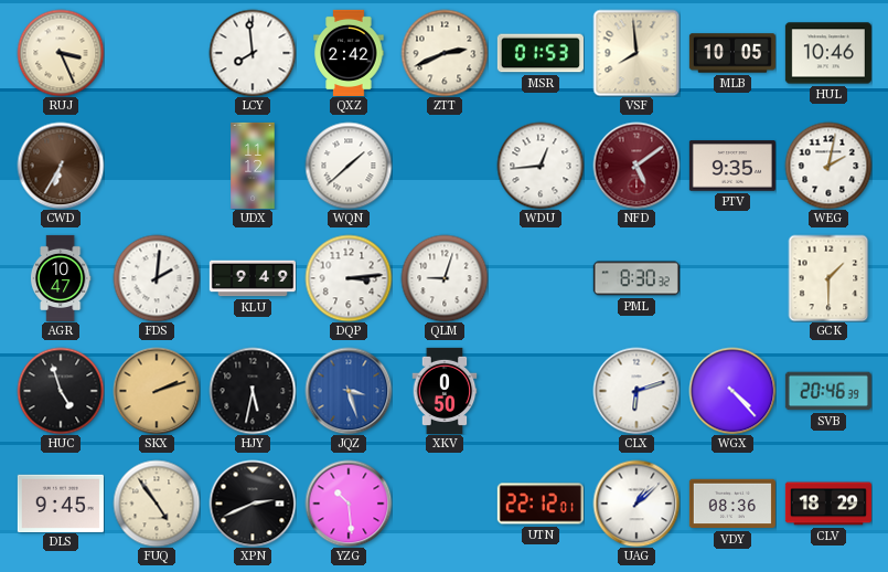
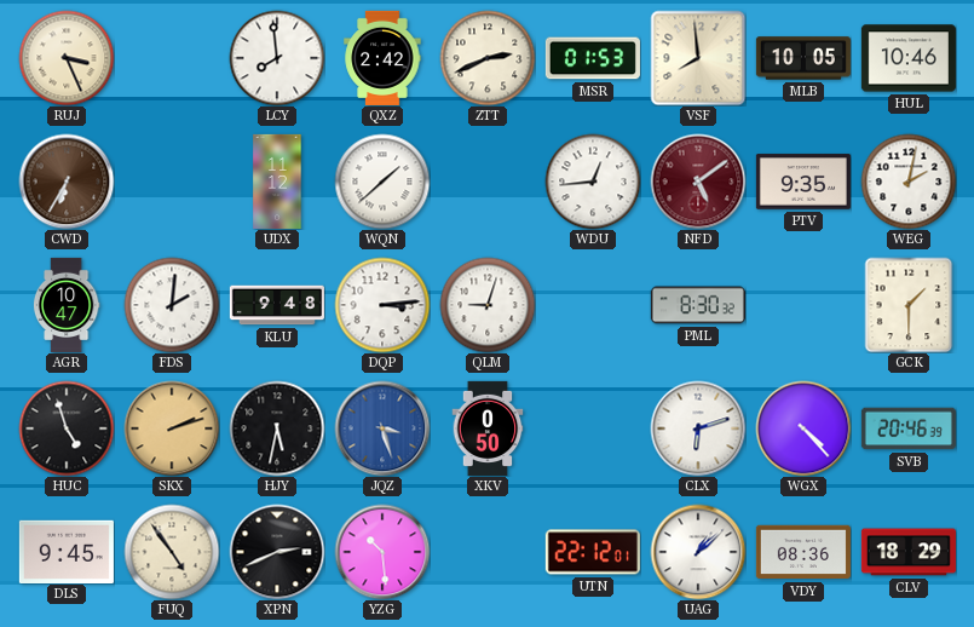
KLU: 9:49 -> 9:48
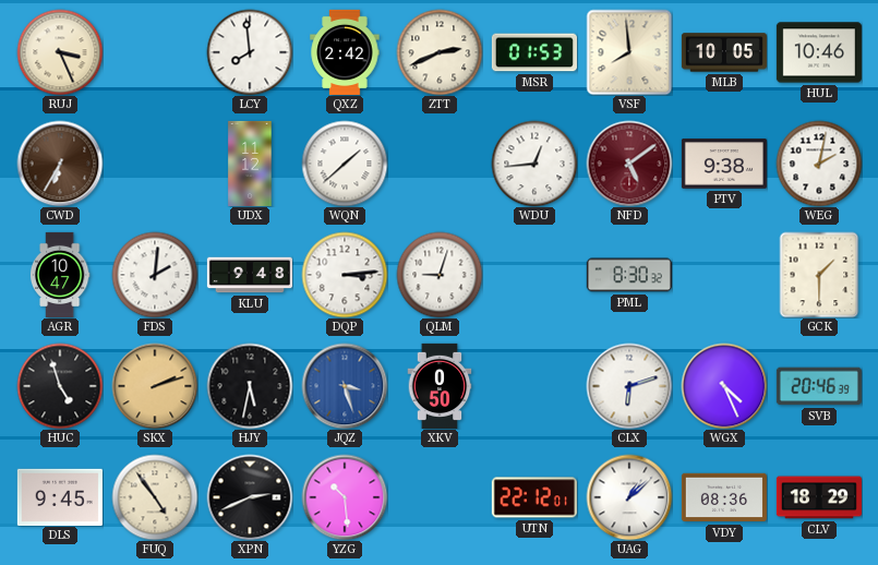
PTV: 9:35 -> 9:38
WGX: 4:23 -> 4:26
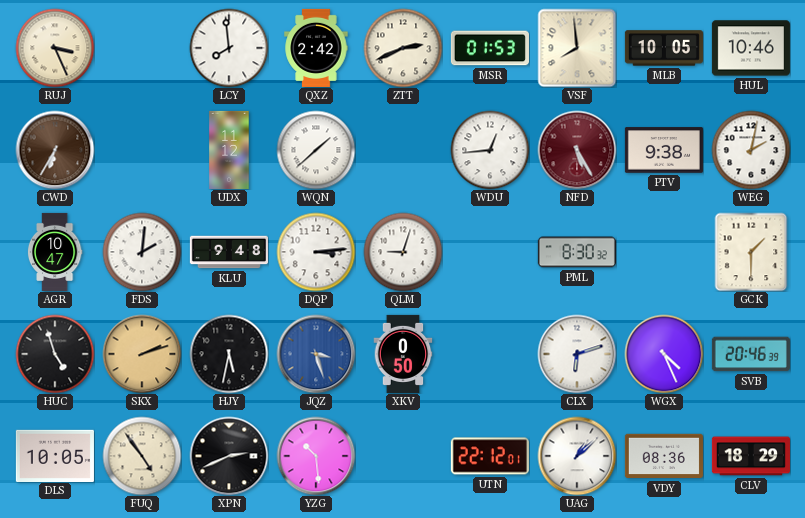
NFD: 5:09 -> 5:25
DLS: 9:45 -> 10:05
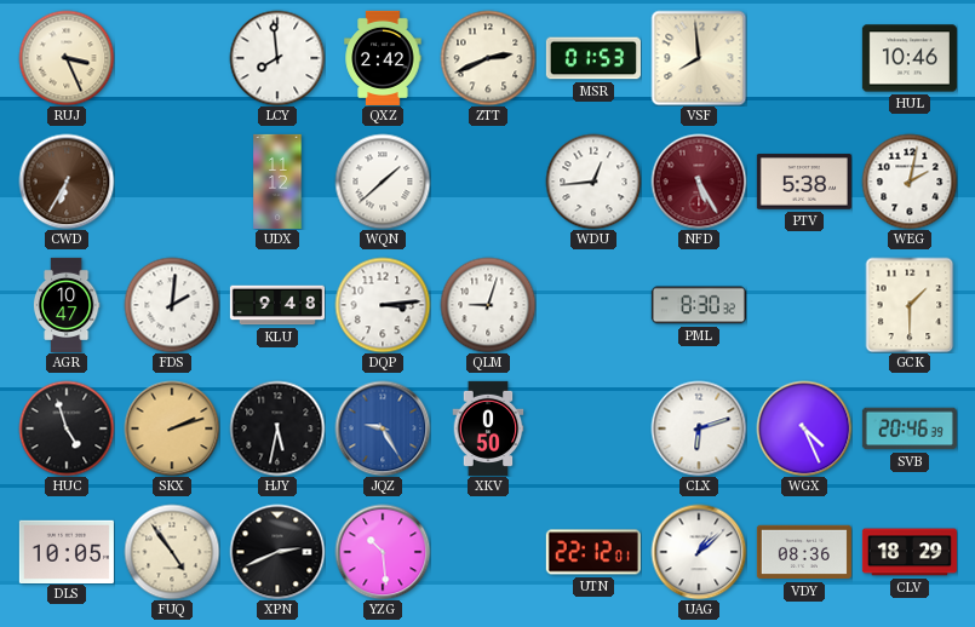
MLB: 10:05 -> none
PTV: 9:38 -> 5:38
JQZ: 3:27 -> 9:25
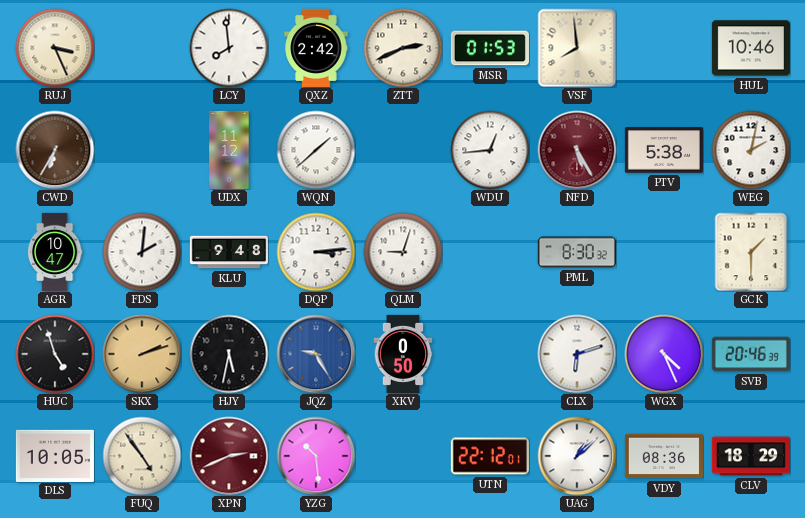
XPN dial: black -> burgundy
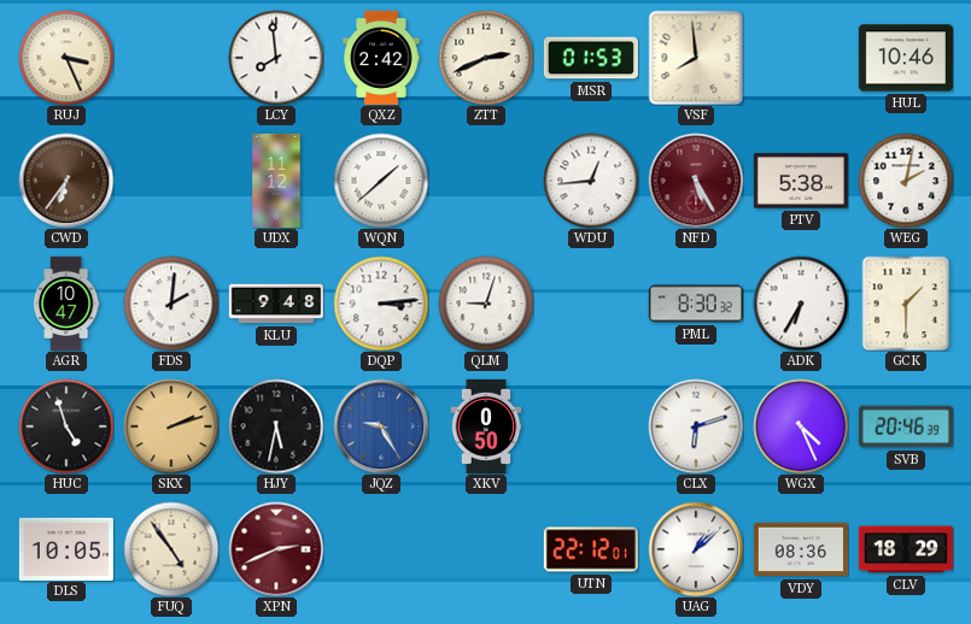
CWD: 6:35 -> 6:36
ADK: none -> 6:35
YZG: 10:29 -> none
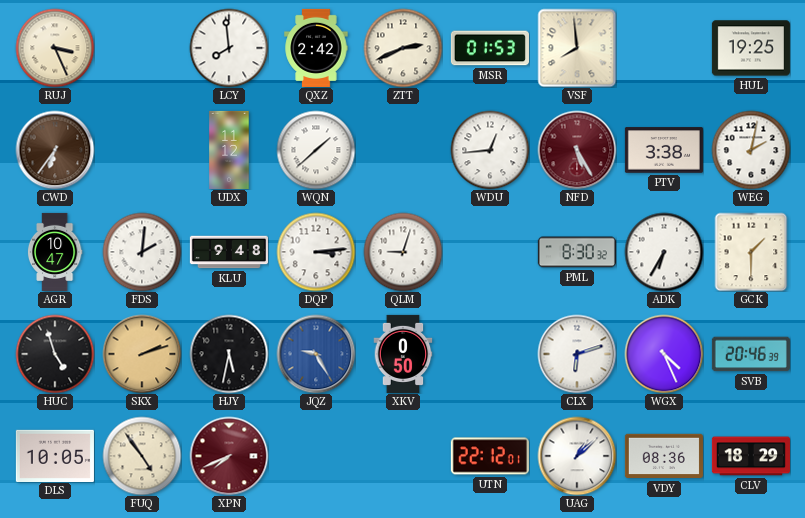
HUL: 10:46 -> 19:25
PTV: 5:38 -> 3:38
XPN: 2:41 -> 7:41
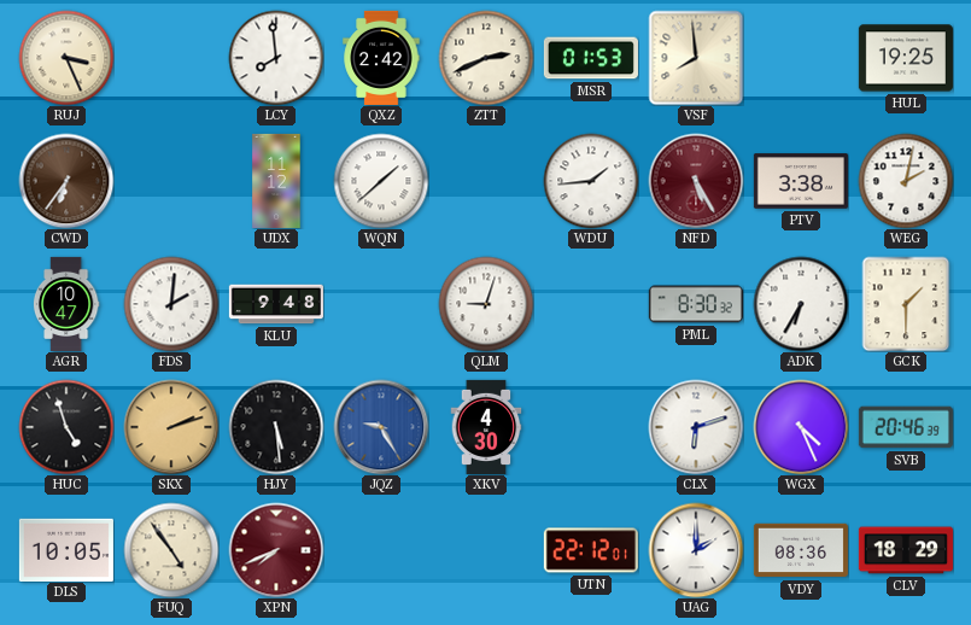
WDU: 12:44 -> 1:44
DQP: 3:14 -> none
HJY: 5:32 -> 5:29
XKV: 0:50 -> 4:30
UAG: 1:08 -> 2:00
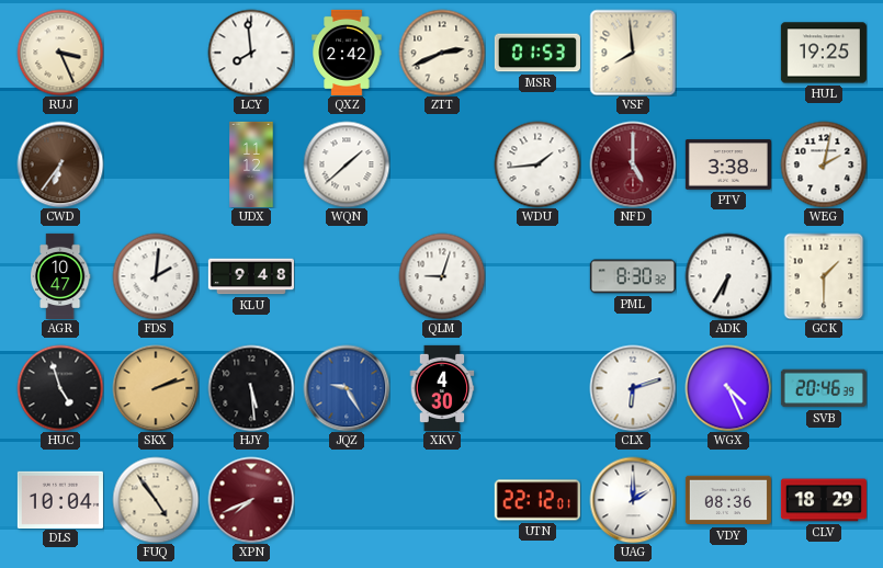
NFD: 5:25 -> 5:00
DLS: 10:05 -> 10:04
